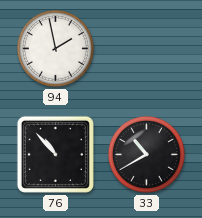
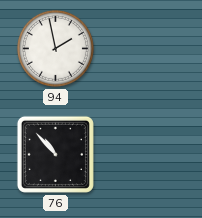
33: 10:40 -> none
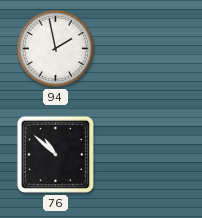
76: 10:53 -> 10:52
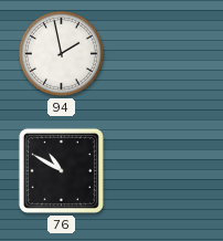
76: 10:52 -> 10:50
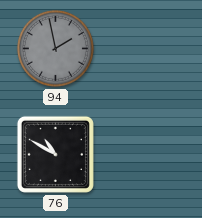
94 dial: white -> grey
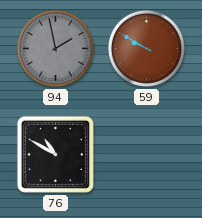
59: none -> 9:50
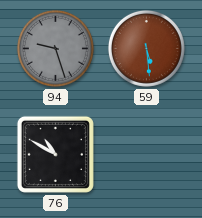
94: 1:58 -> 9:27
59: 9:50 -> 5:29
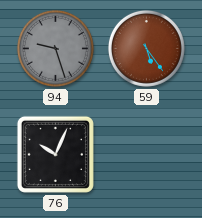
59: 5:29 -> 5:24
76: 10:50 -> 10:04
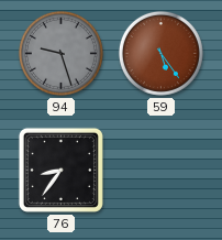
76: 10:04 -> 8:36
